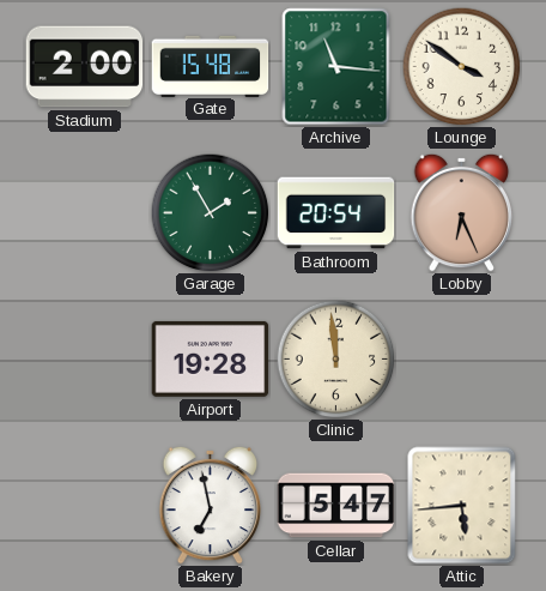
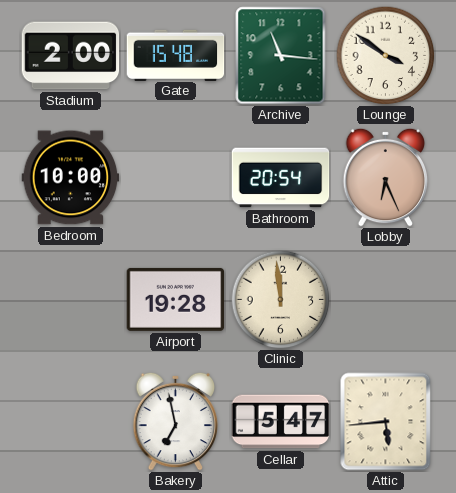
Bedroom: none -> 10:00
Garage: 1:55 -> none
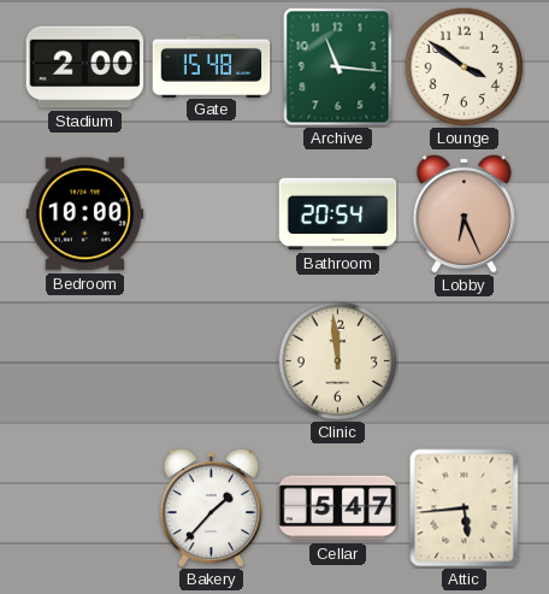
Airport: 19:28 -> none
Bakery: 6:58 -> 1:37
